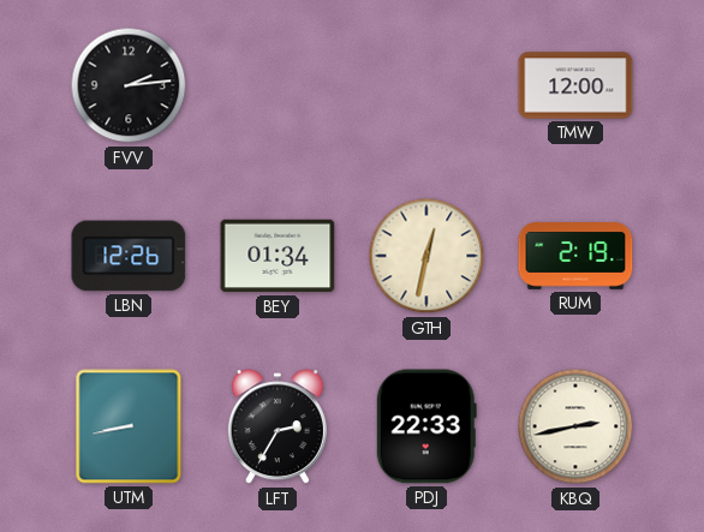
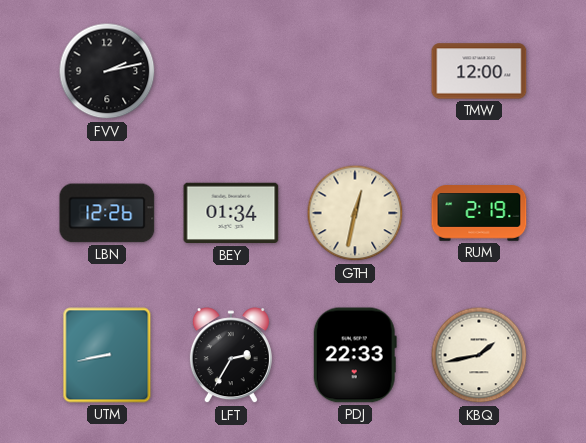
FVV: 2:14 -> 2:13
KBQ: 2:43 -> 1:43
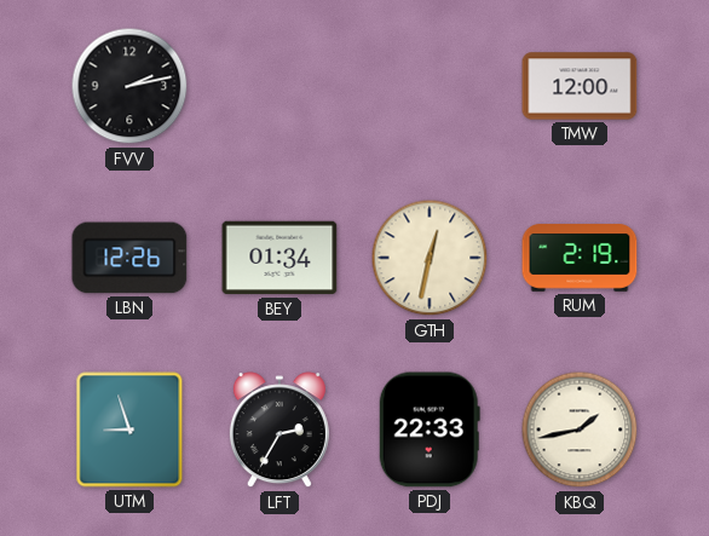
UTM: 8:43 -> 8:57
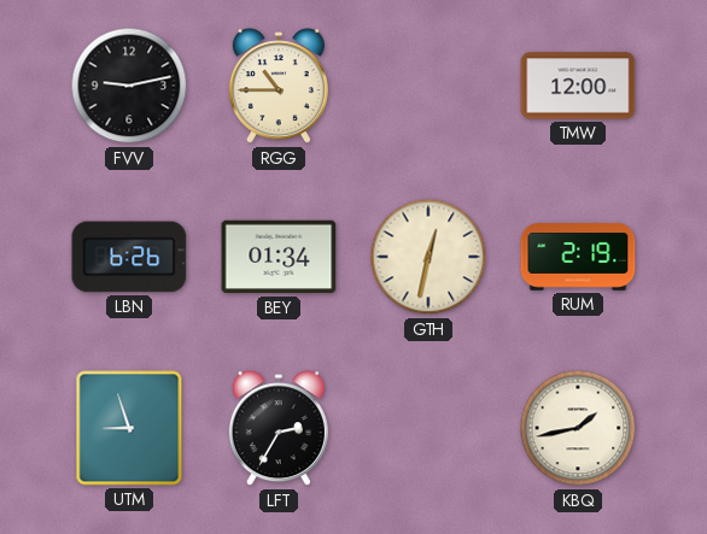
FVV: 2:13 -> 9:13
RGG: none -> 10:45
LBN: 12:26 -> 6:26
PDJ: 22:33 -> none
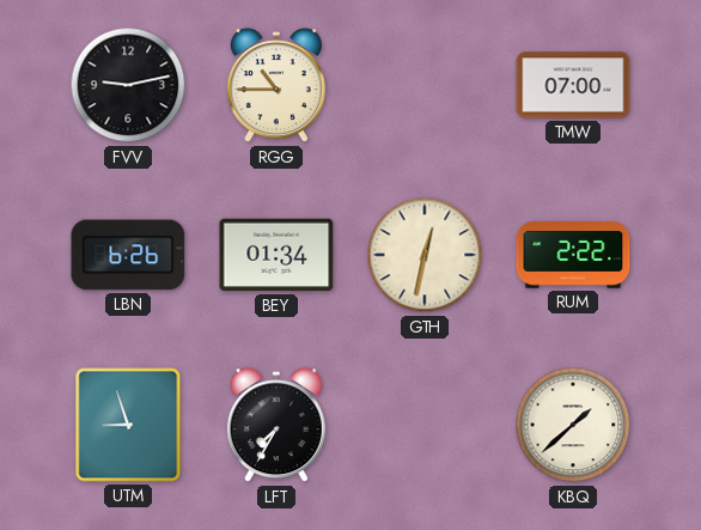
TMW: 12:00 -> 07:00
RUM: 2:19 -> 2:22
LFT: 2:35 -> 7:35
KBQ: 1:43 -> 1:38
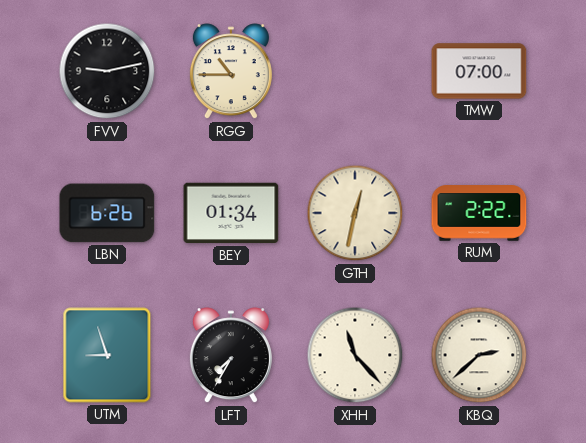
XHH: none -> 11:23
KBQ: 1:38 -> 2:38
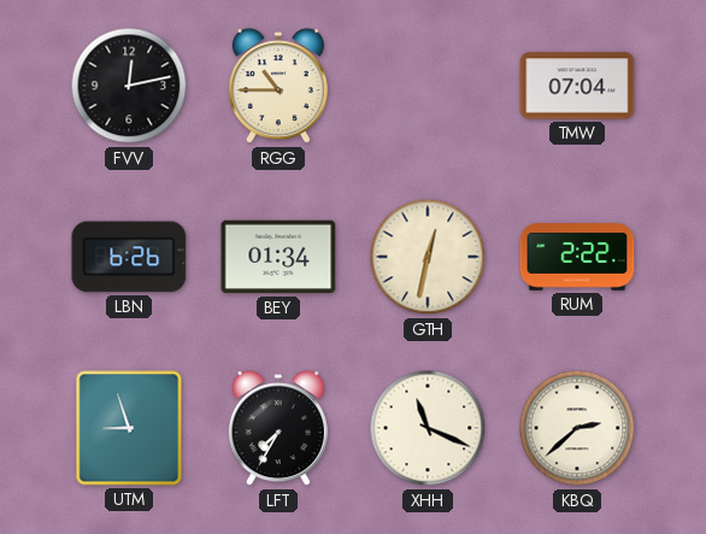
FVV: 9:13 -> 12:13
TMW: 07:00 -> 07:04
XHH: 11:23 -> 11:19
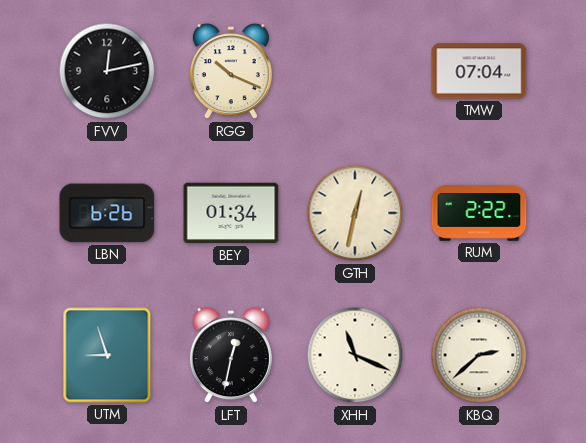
RGG: 10:45 -> 10:19
LFT: 7:35 -> 12:32
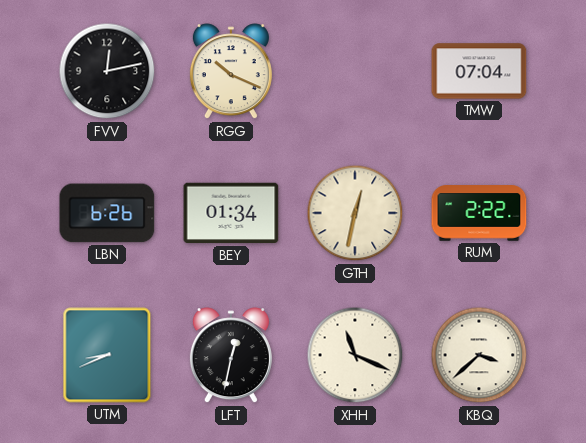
UTM: 8:57 -> 8:41
KBQ: 2:38 -> 3:38
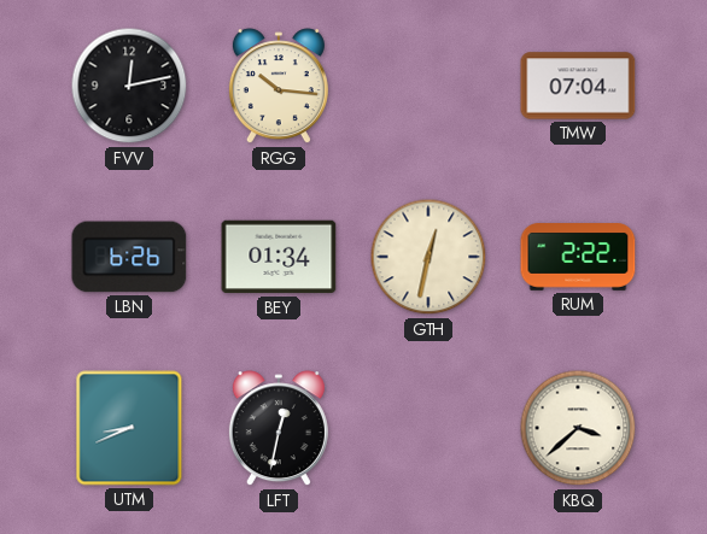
RGG: 10:19 -> 10:16
XHH: 11:19 -> none
